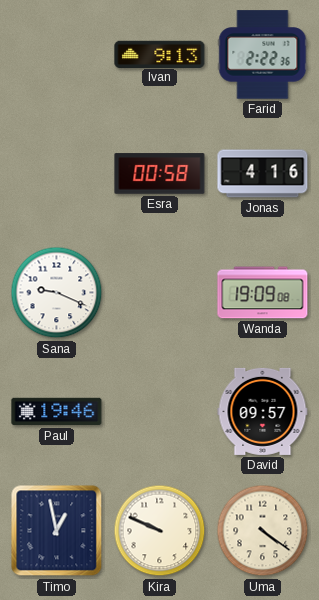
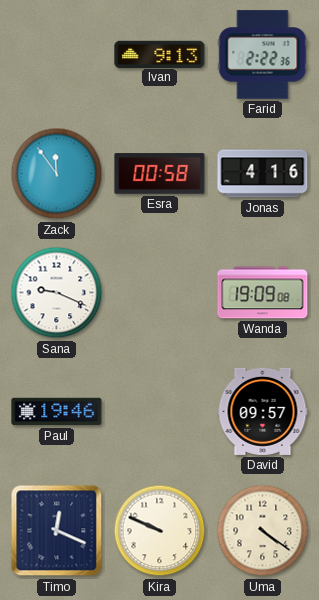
Zack: none -> 11:54
Timo: 12:58 -> 12:19
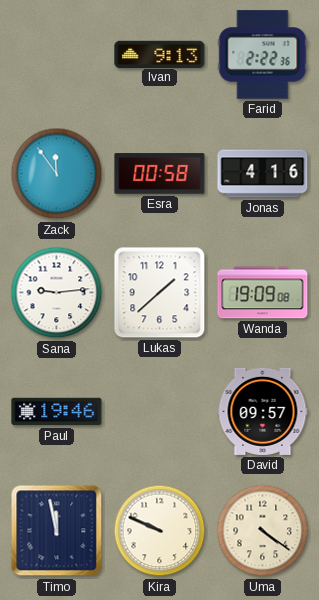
Sana: 9:19 -> 9:14
Lukas: none -> 1:38
Timo: 12:19 -> 11:58
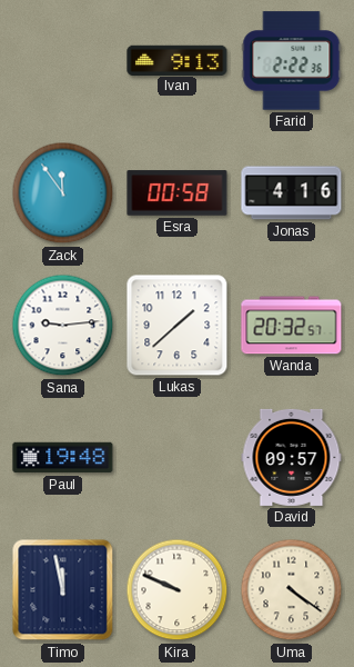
Wanda: 19:09 -> 20:32
Paul: 19:46 -> 19:48
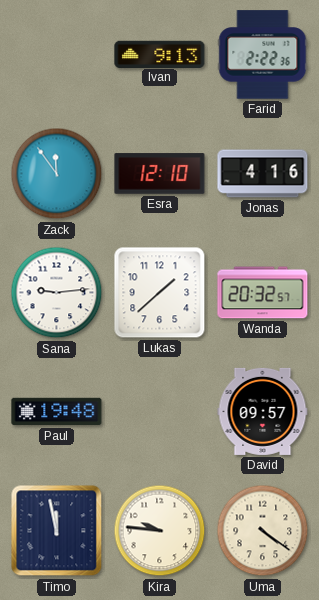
Esra: 00:58 -> 12:10
Kira: 9:49 -> 9:46
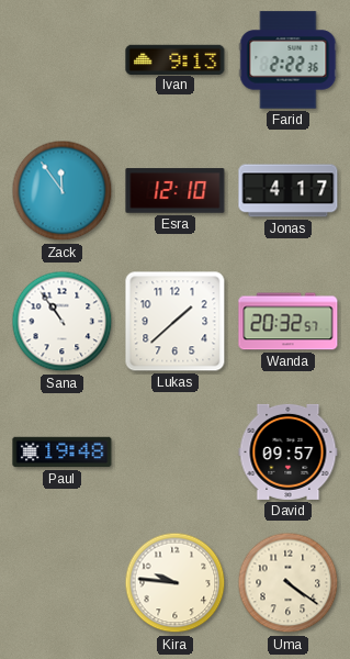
Jonas: 4:16 -> 4:17
Sana: 9:14 -> 10:54
Timo: 11:58 -> none
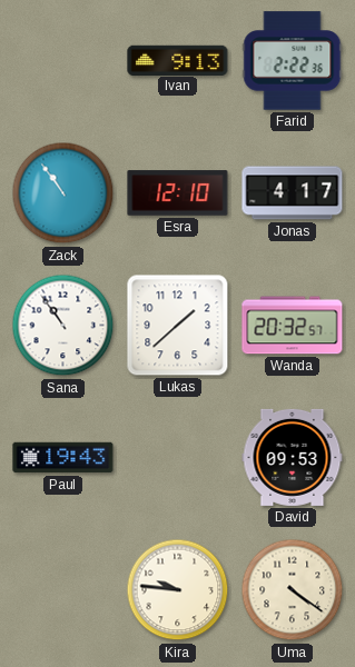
Zack: 11:54 -> 10:54
Paul: 19:48 -> 19:43
David: 09:57 -> 09:53
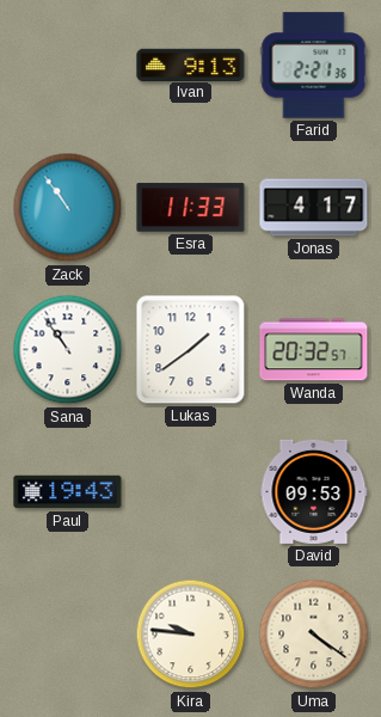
Farid: 2:22 -> 2:21
Esra: 12:10 -> 11:33
Lukas: 1:38 -> 1:39
